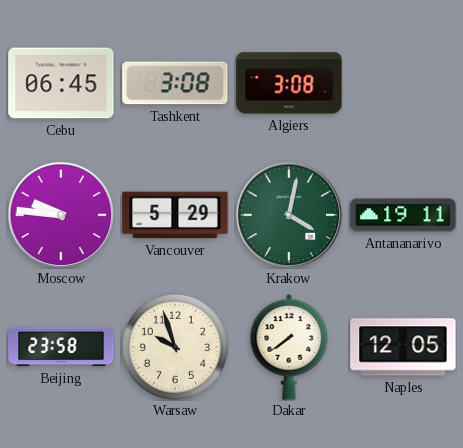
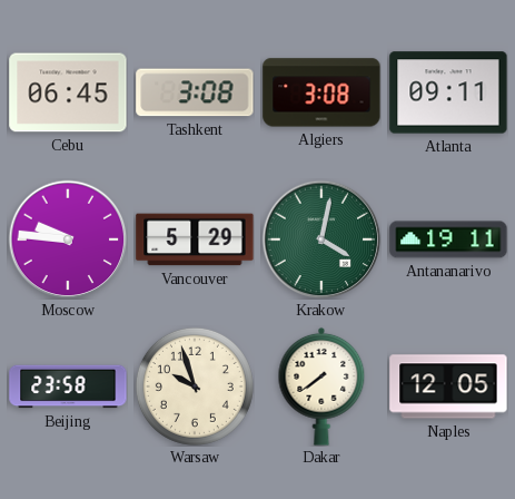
Atlanta: none -> 09:11
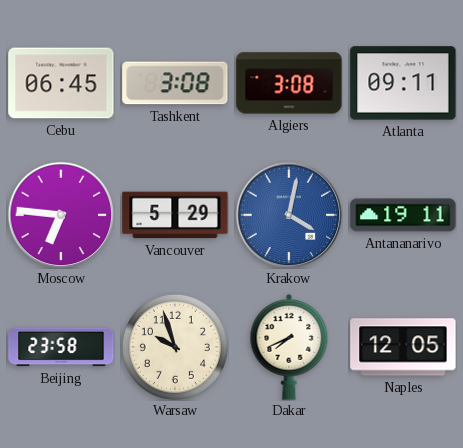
Moscow: 9:46 -> 6:46
Krakow dial: green -> blue
Dakar: 7:39 -> 7:41
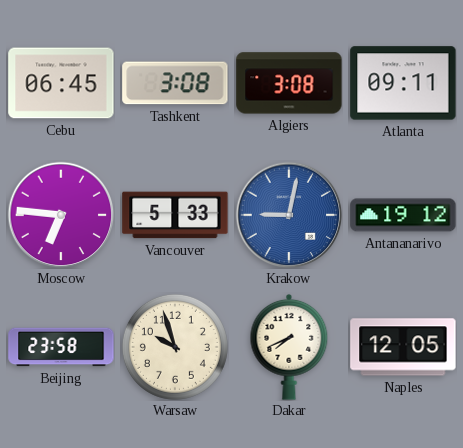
Vancouver: 5:29 -> 5:33
Krakow: 4:02 -> 9:02
Antananarivo: 19:11 -> 19:12
